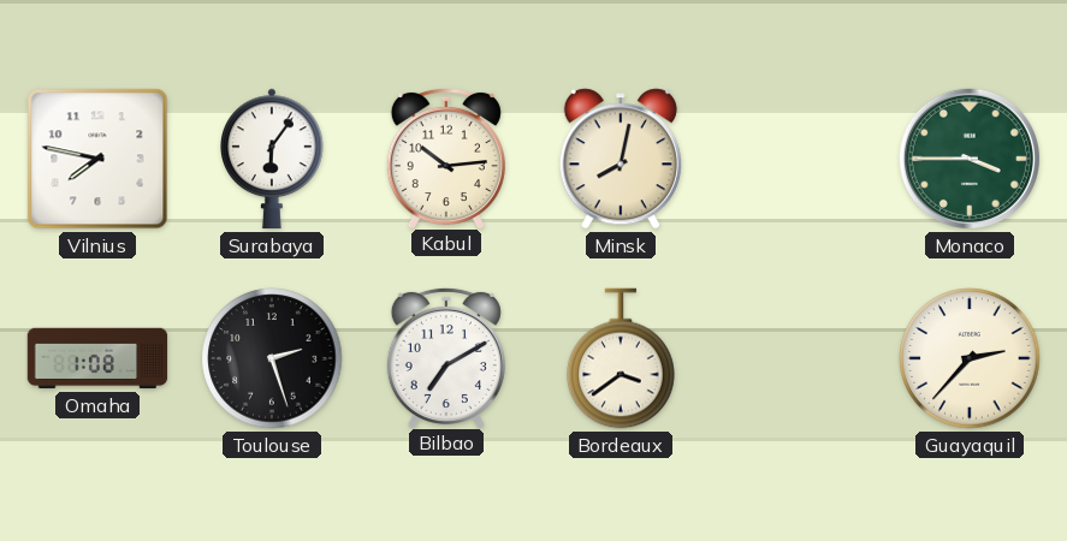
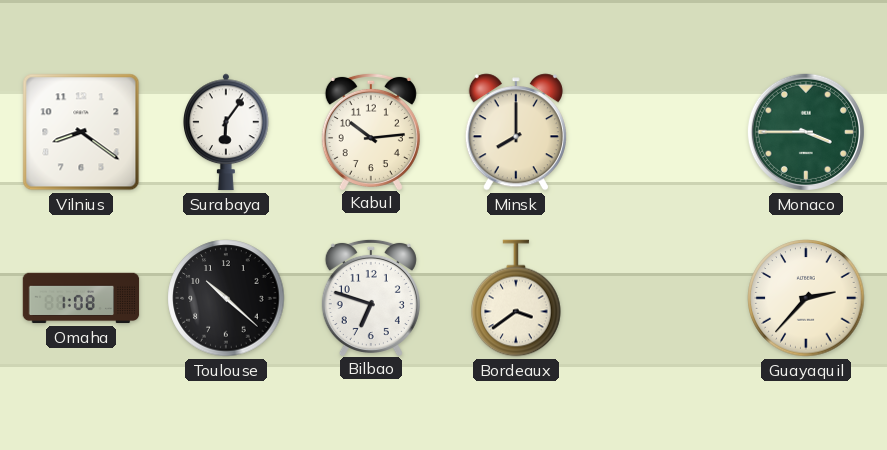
Vilnius: 7:47 -> 8:21
Minsk: 8:02 -> 8:00
Toulouse: 2:27 -> 10:22
Bilbao: 7:10 -> 6:48
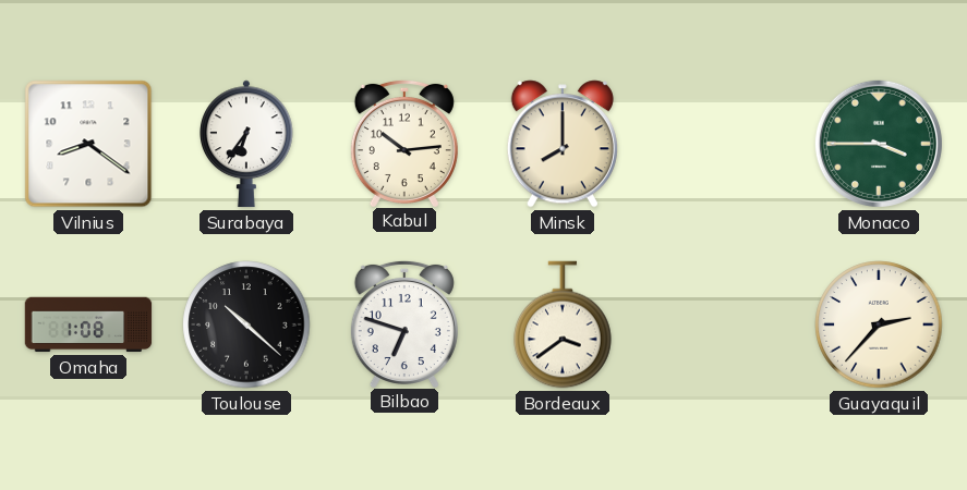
Surabaya: 6:06 -> 6:36
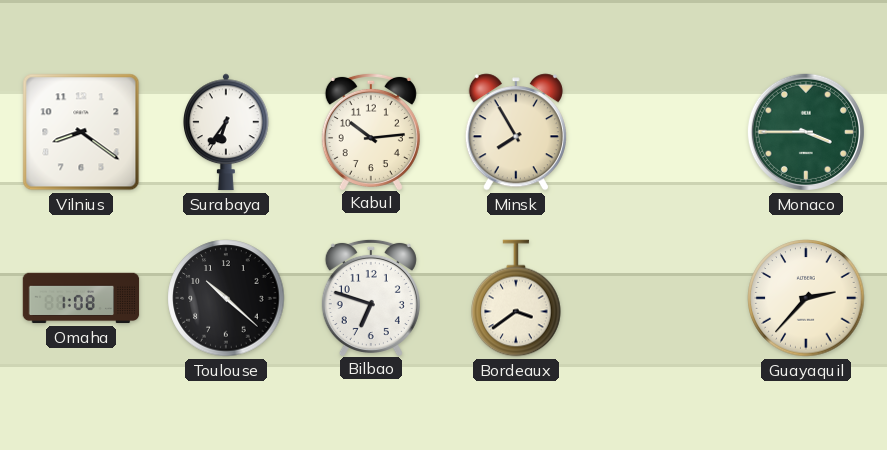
Minsk: 8:00 -> 7:55
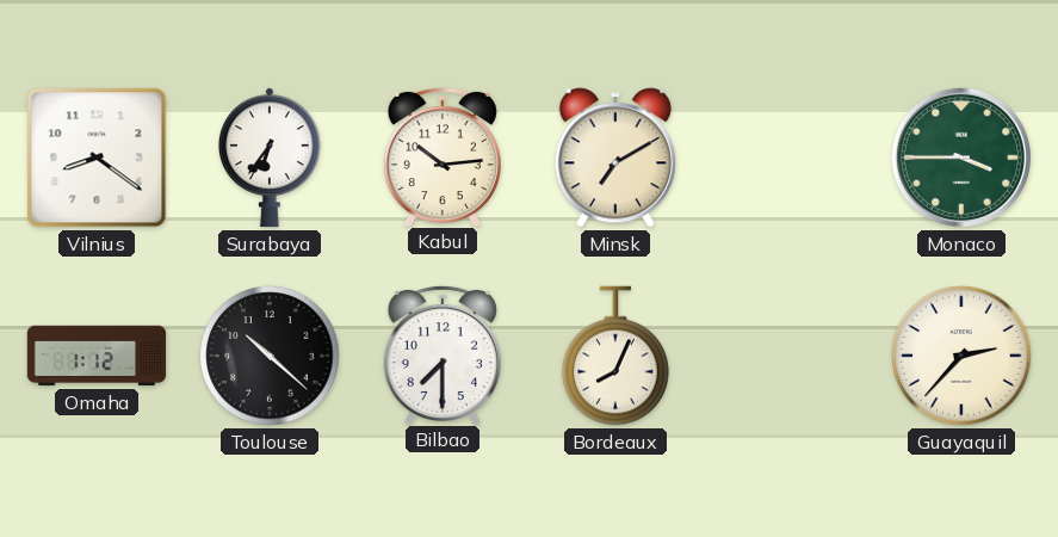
Minsk: 7:55 -> 7:10
Omaha: 1:08 -> 1:12
Bilbao: 6:48 -> 7:30
Bordeaux: 3:39 -> 8:04
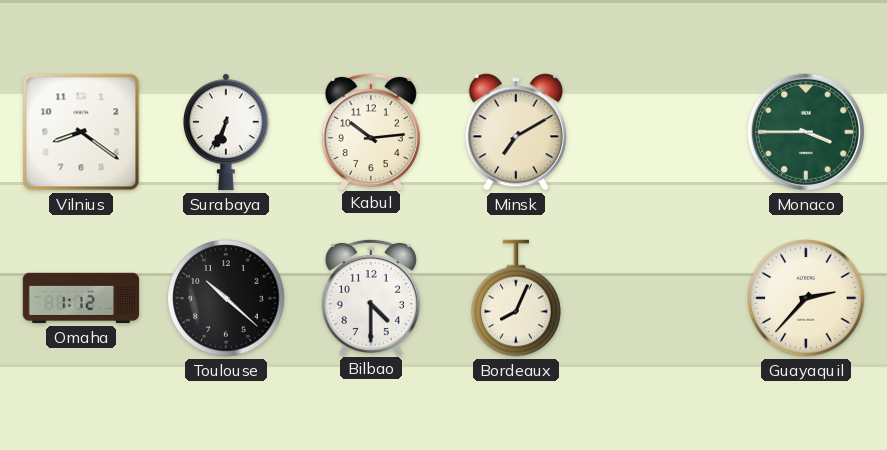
Surabaya: 6:36 -> 6:34
Bilbao: 7:30 -> 4:30
